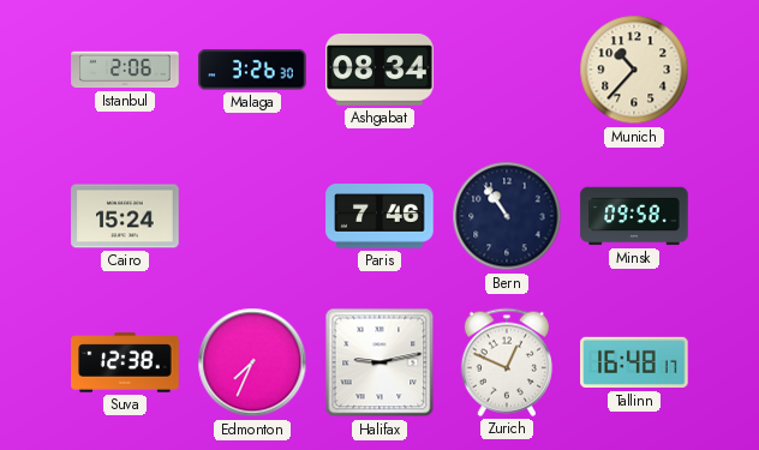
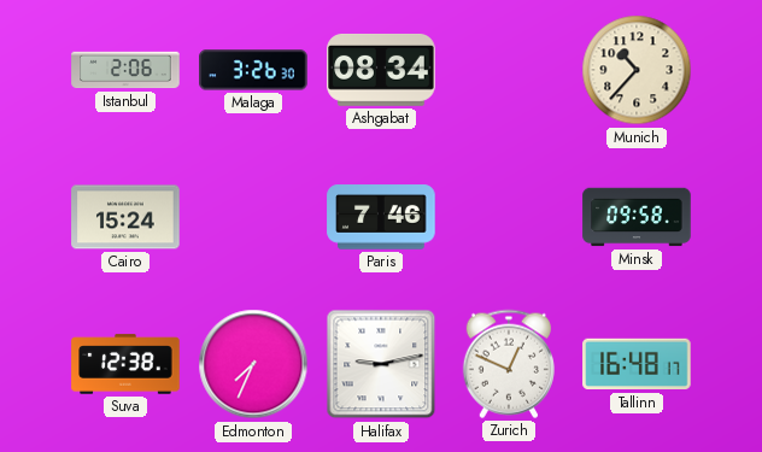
Bern: 10:54 -> none
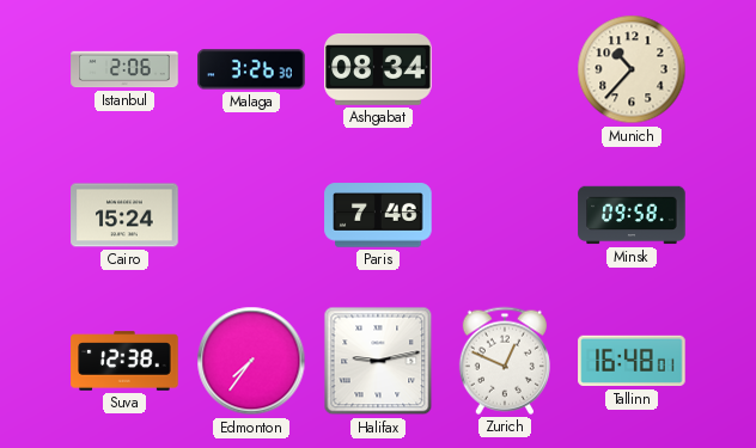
Edmonton: 7:34 -> 7:36
Tallinn: 16:48:17 -> 16:48:01
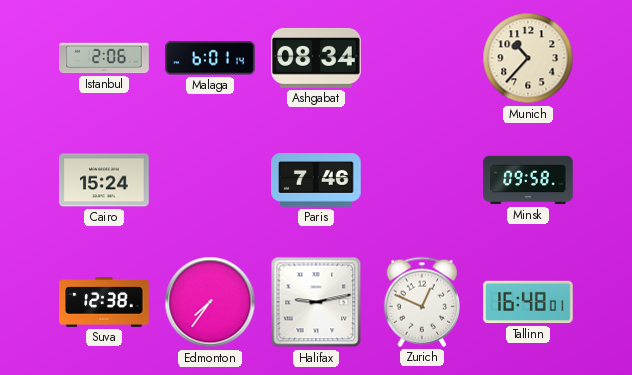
Malaga: 3:26 -> 6:01
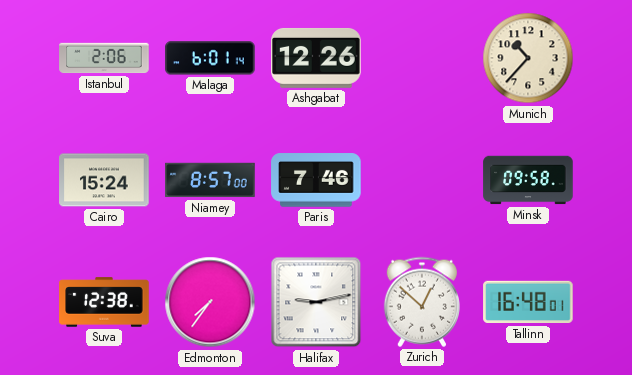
Ashgabat: 08:34 -> 12:26
Niamey: none -> 8:57
Zurich: 12:49 -> 12:52
